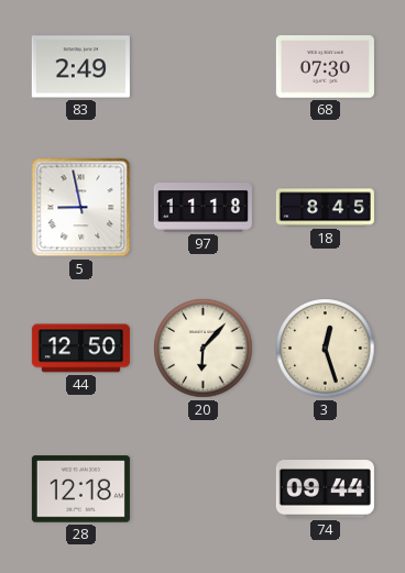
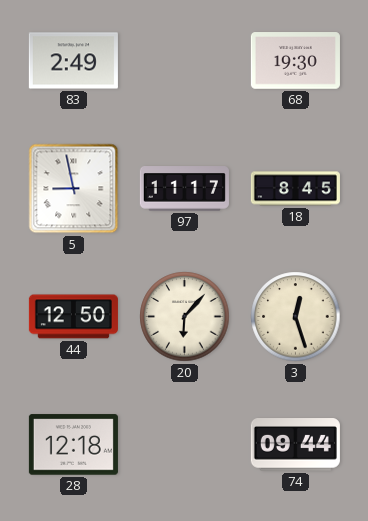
68: 07:30 -> 19:30
97: 11:18 -> 11:17
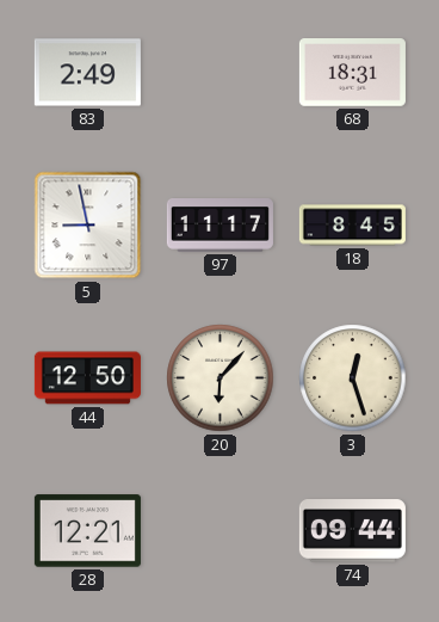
68: 19:30 -> 18:31
28: 12:18 -> 12:21
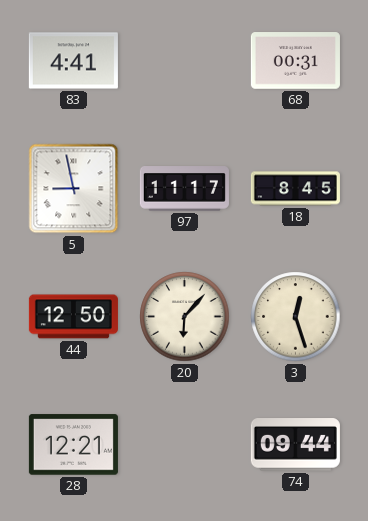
83: 2:49 -> 4:41
68: 18:31 -> 00:31
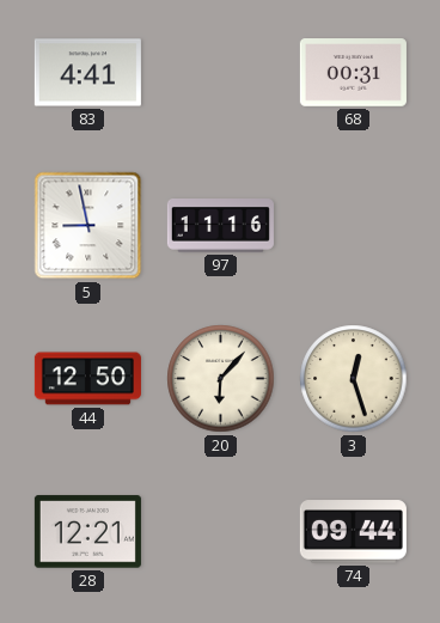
97: 11:17 -> 11:16
18: 8:45 -> none
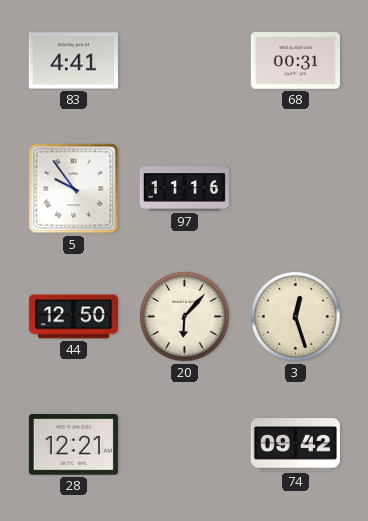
5: 8:58 -> 9:54
74: 09:44 -> 09:42
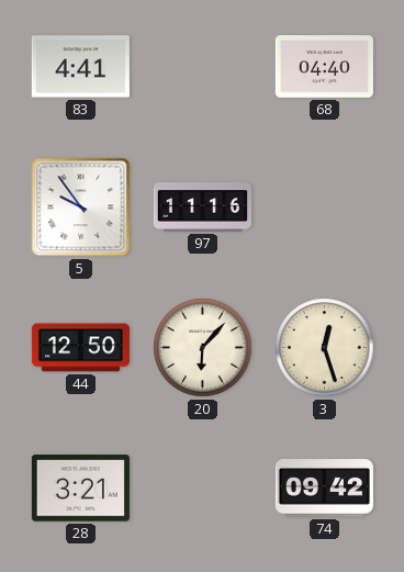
68: 00:31 -> 04:40
28: 12:21 -> 3:21
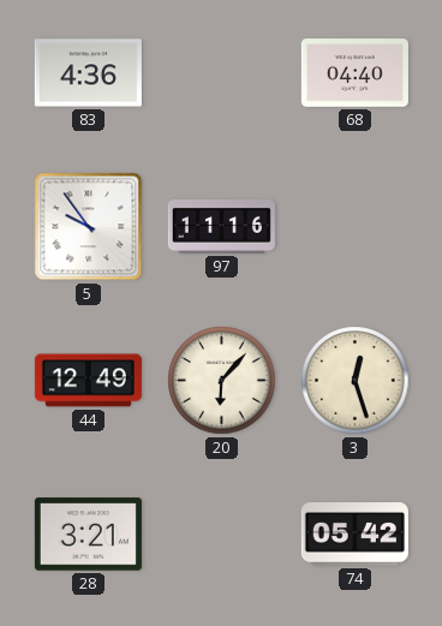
83: 4:41 -> 4:36
44: 12:50 -> 12:49
74: 09:42 -> 05:42
